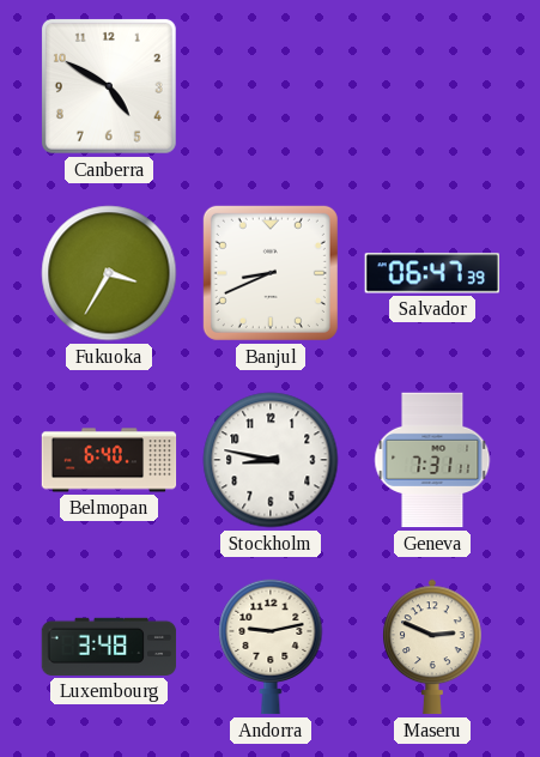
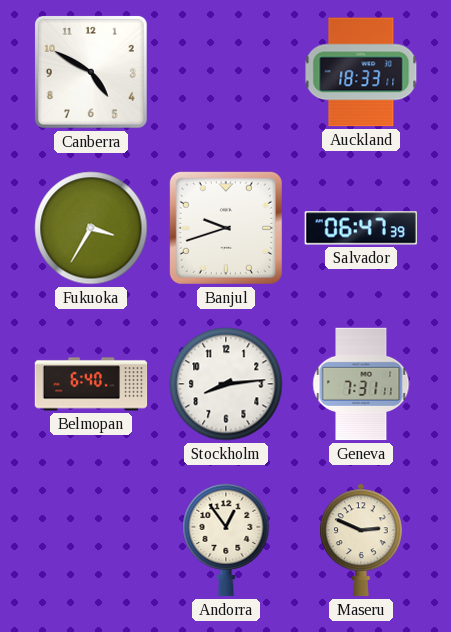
Auckland: none -> 18:33
Banjul: 8:41 -> 9:42
Stockholm: 8:47 -> 8:14
Luxembourg: 3:48 -> none
Andorra: 9:13 -> 12:54
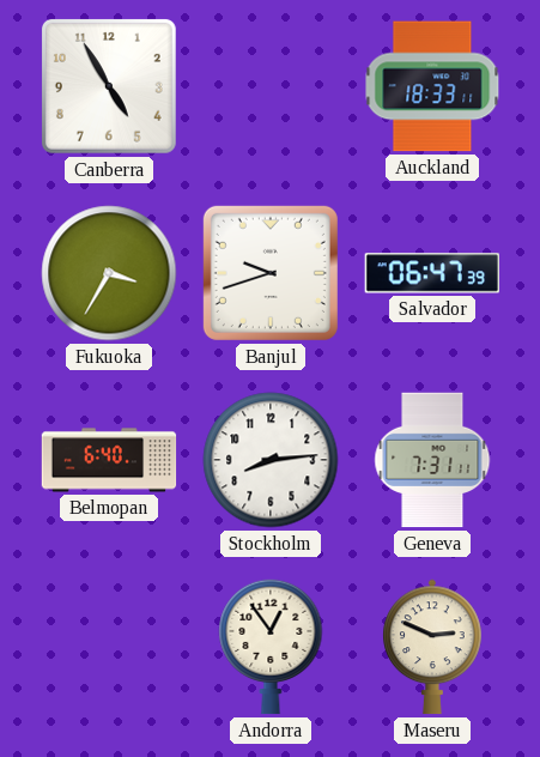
Canberra: 4:50 -> 4:55
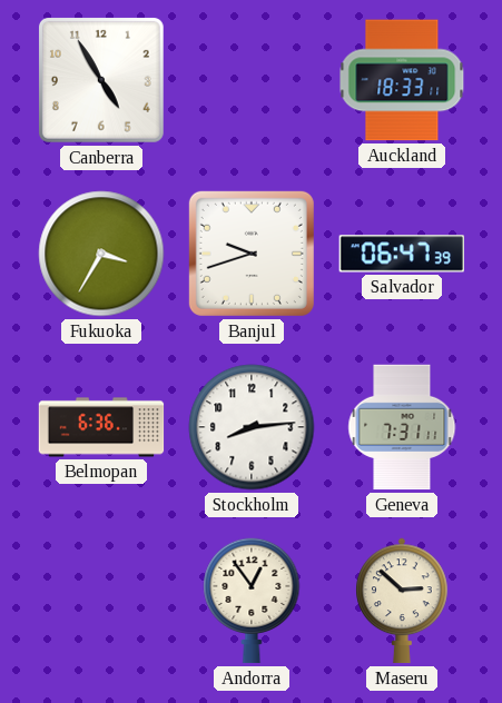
Belmopan: 6:40 -> 6:36
Maseru: 2:49 -> 2:52
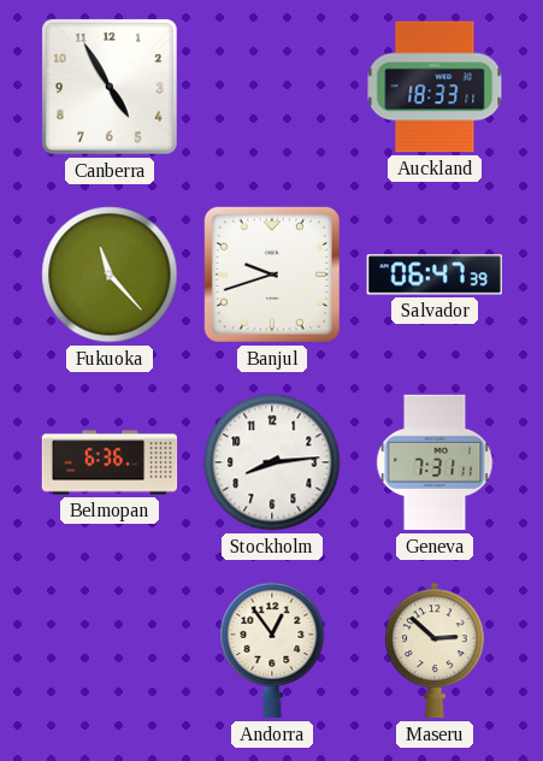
Fukuoka: 3:35 -> 11:23
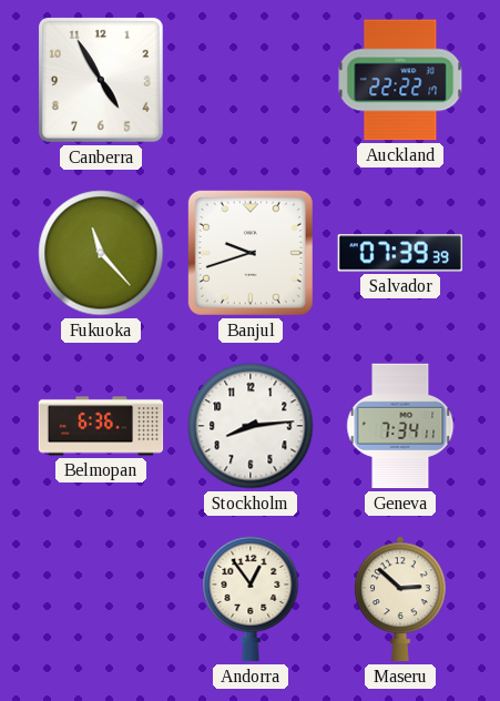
Auckland: 18:33 -> 22:22
Salvador: 06:47 -> 07:39
Geneva: 7:31 -> 7:34
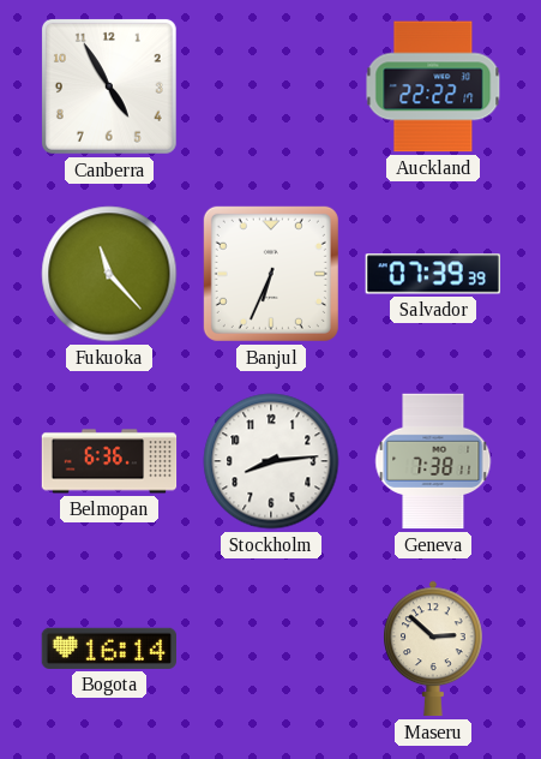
Banjul: 9:42 -> 6:34
Geneva: 7:34 -> 7:38
Bogota: none -> 16:14
Andorra: 12:54 -> none
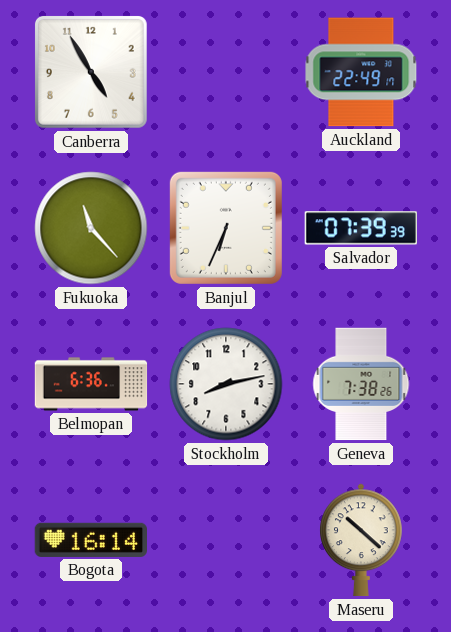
Auckland: 22:22 -> 22:49
Stockholm: 8:14 -> 8:13
Geneva: 7:38:11 -> 7:38:26
Maseru: 2:52 -> 10:22
